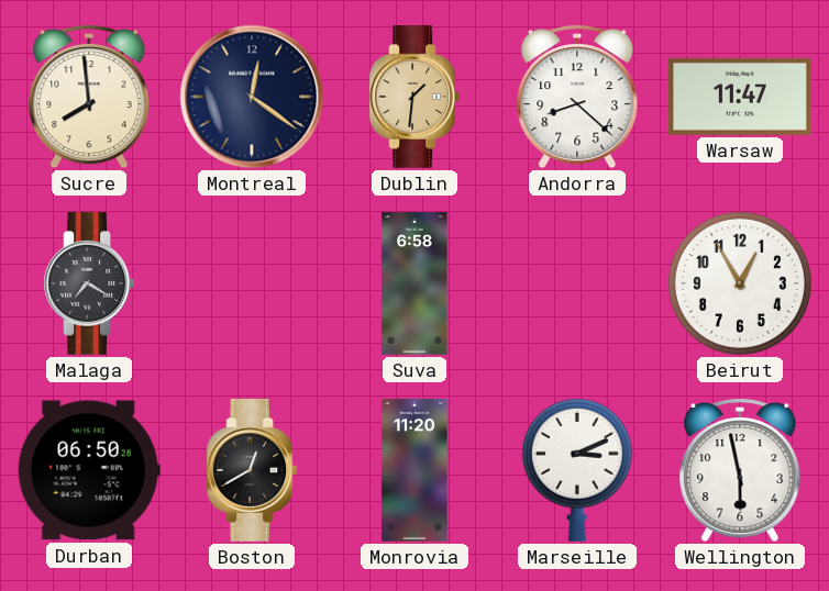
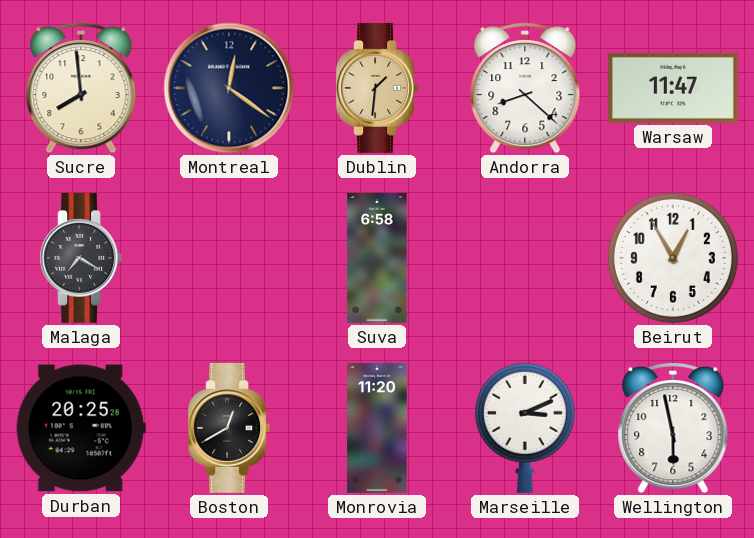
Durban: 06:50 -> 20:25
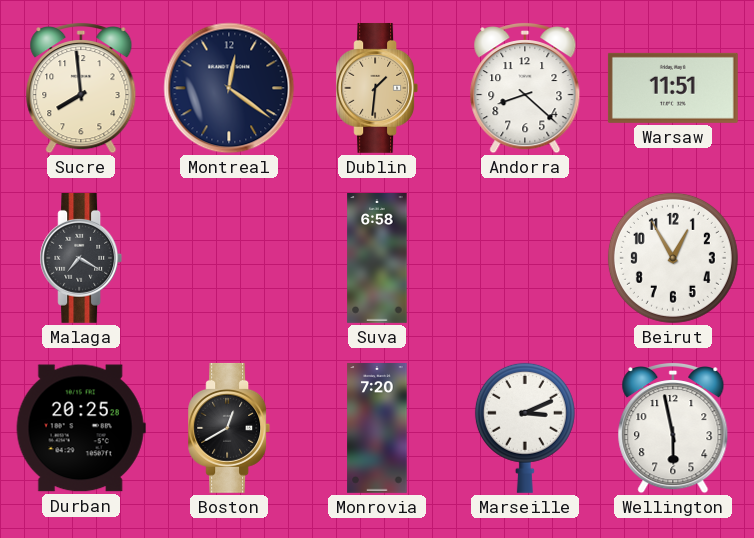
Warsaw: 11:47 -> 11:51
Monrovia: 11:20 -> 7:20
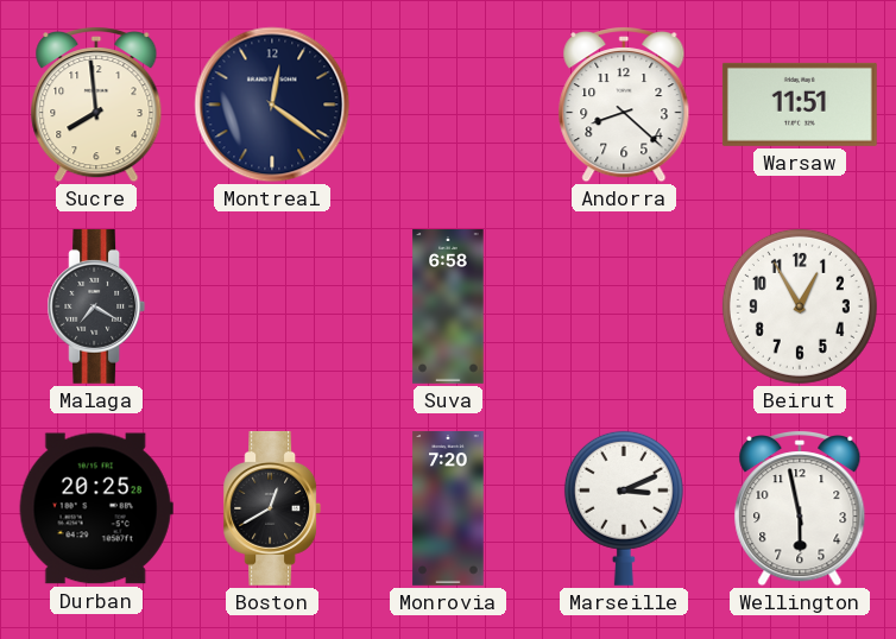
Dublin: 1:31 -> none
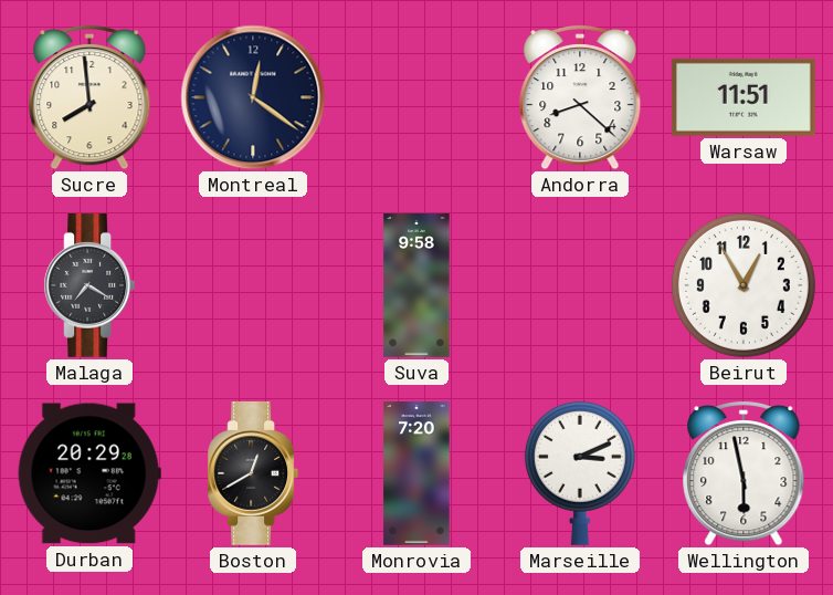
Suva: 6:58 -> 9:58
Durban: 20:25 -> 20:29
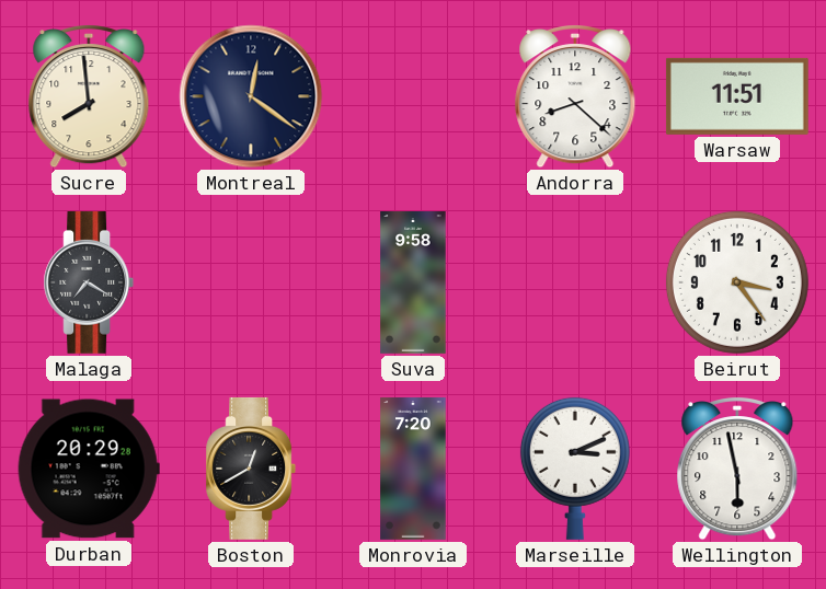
Beirut: 12:55 -> 3:24
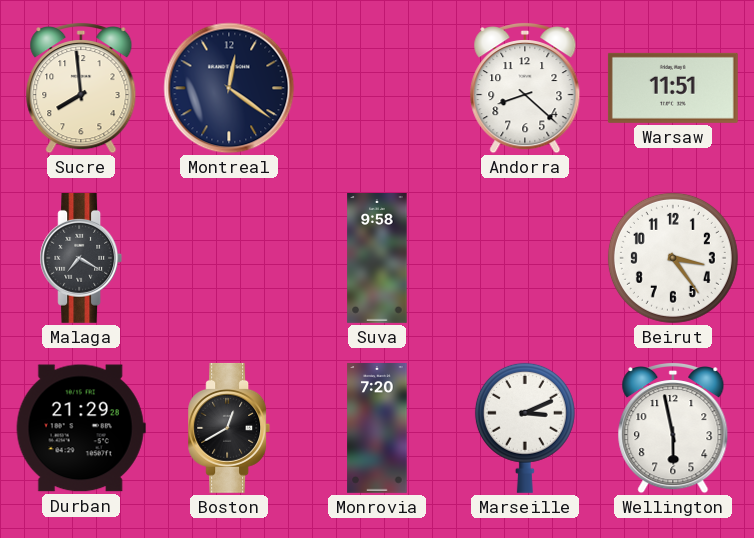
Durban: 20:29 -> 21:29
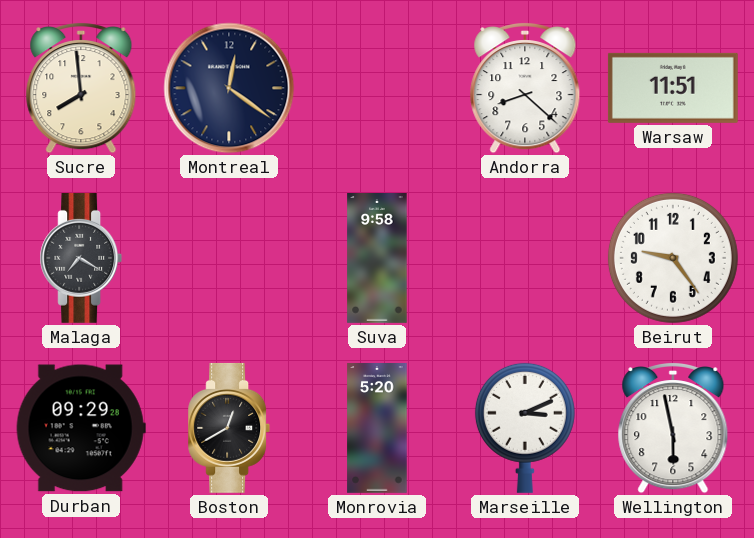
Beirut: 3:24 -> 9:24
Durban: 21:29 -> 09:29
Monrovia: 7:20 -> 5:20
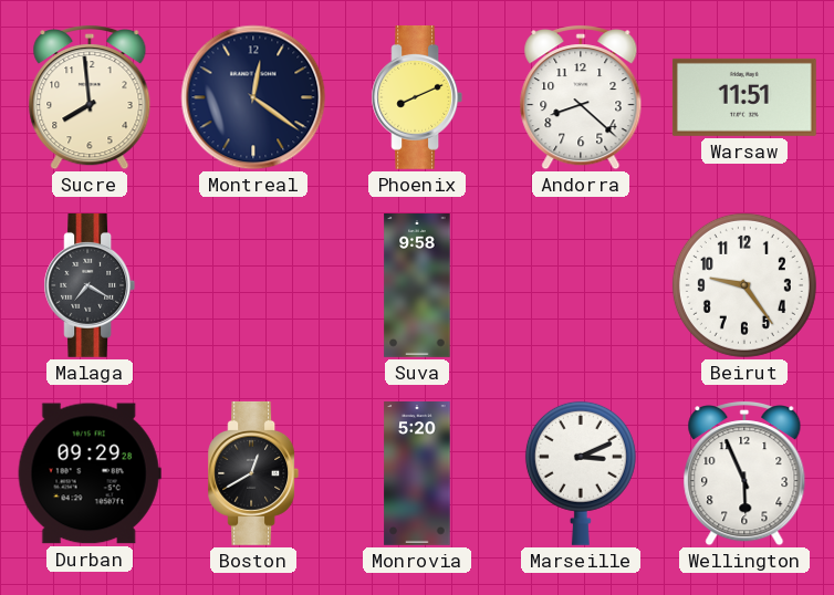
Phoenix: none -> 8:11
Wellington: 5:58 -> 5:56
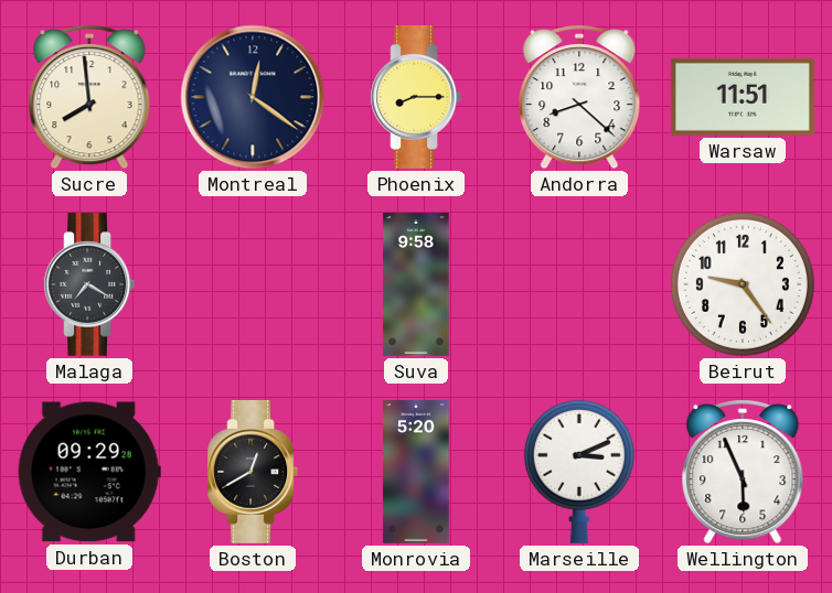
Phoenix: 8:11 -> 8:15
